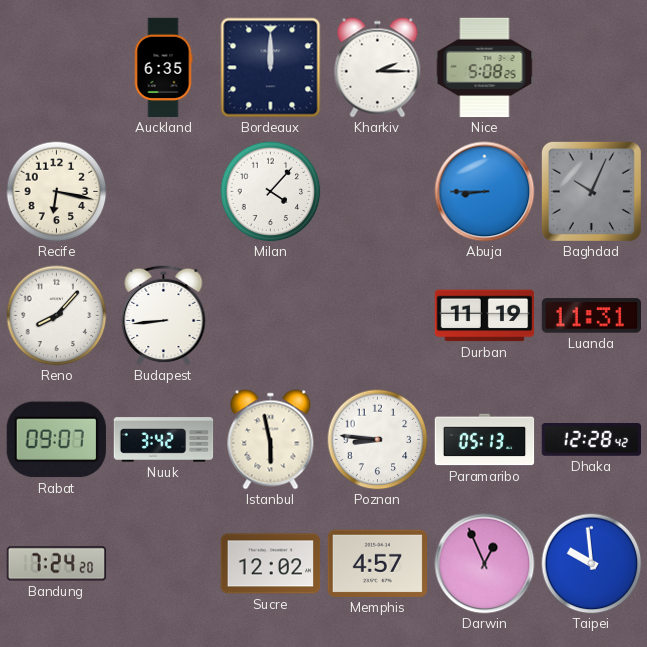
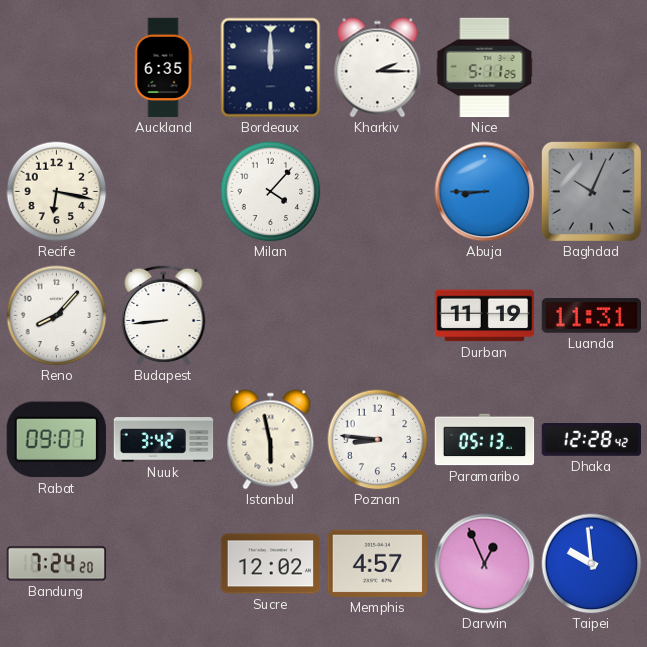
Nice: 5:08 -> 5:11
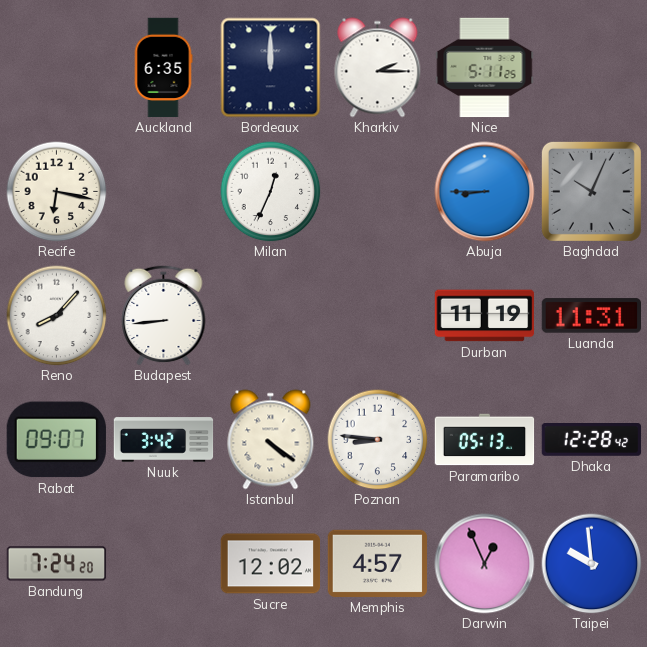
Milan: 4:07 -> 12:34
Istanbul: 5:58 -> 4:21
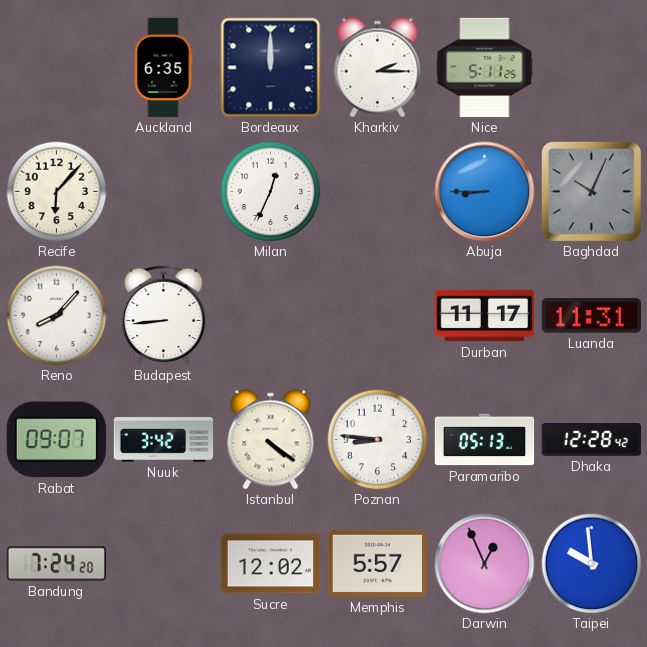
Recife: 6:17 -> 6:07
Durban: 11:19 -> 11:17
Memphis: 4:57 -> 5:57
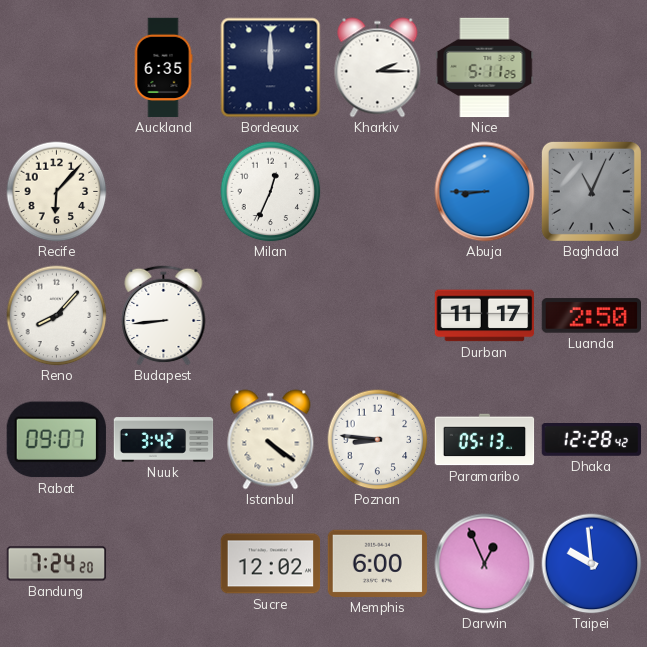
Baghdad: 10:04 -> 11:04
Luanda: 11:31 -> 2:50
Memphis: 5:57 -> 6:00
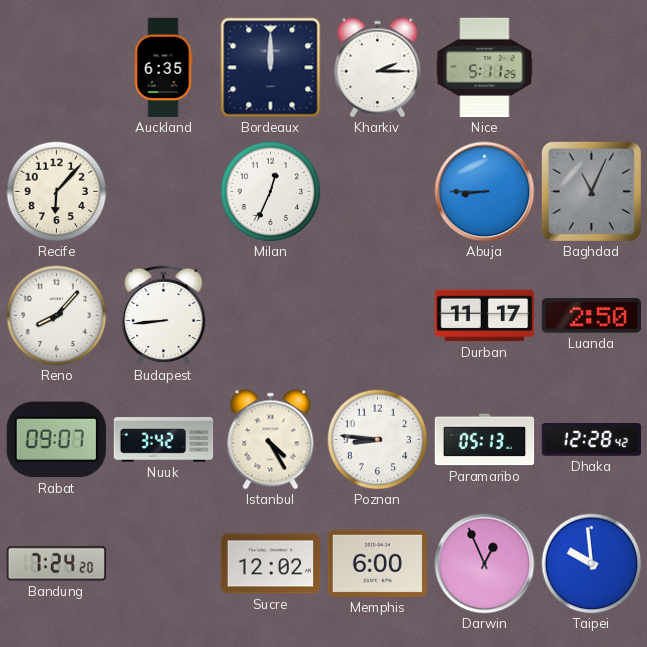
Istanbul: 4:21 -> 4:25
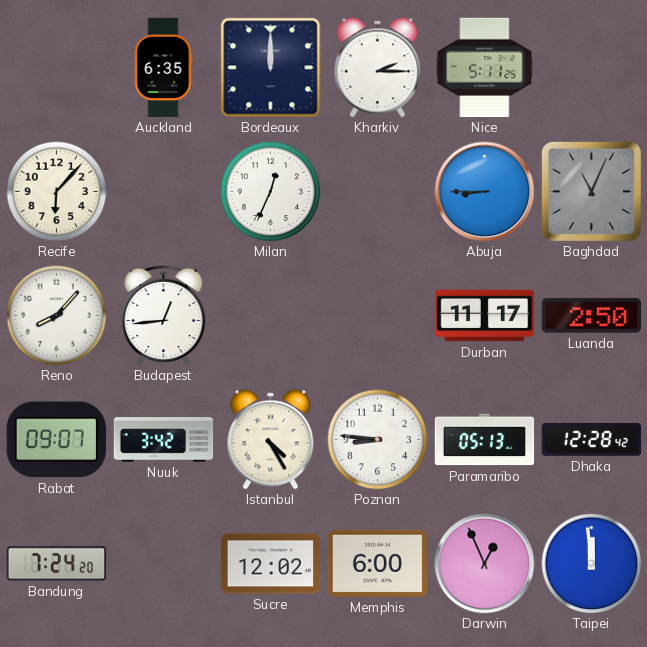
Budapest: 8:44 -> 12:44
Taipei: 9:59 -> 11:59
